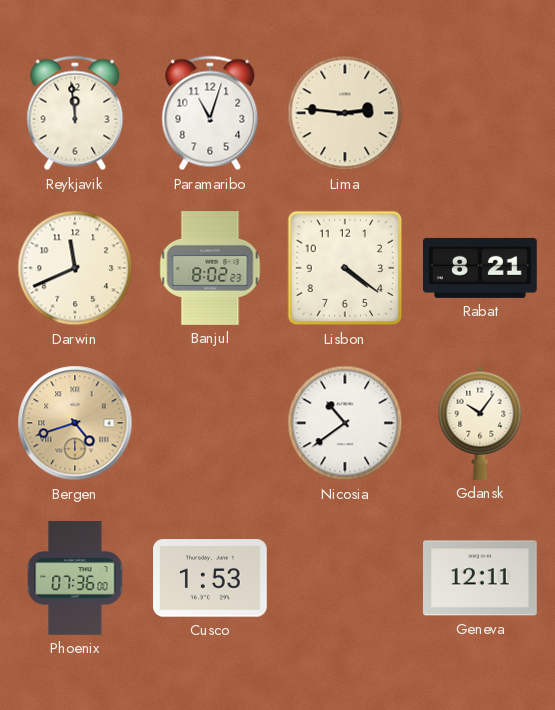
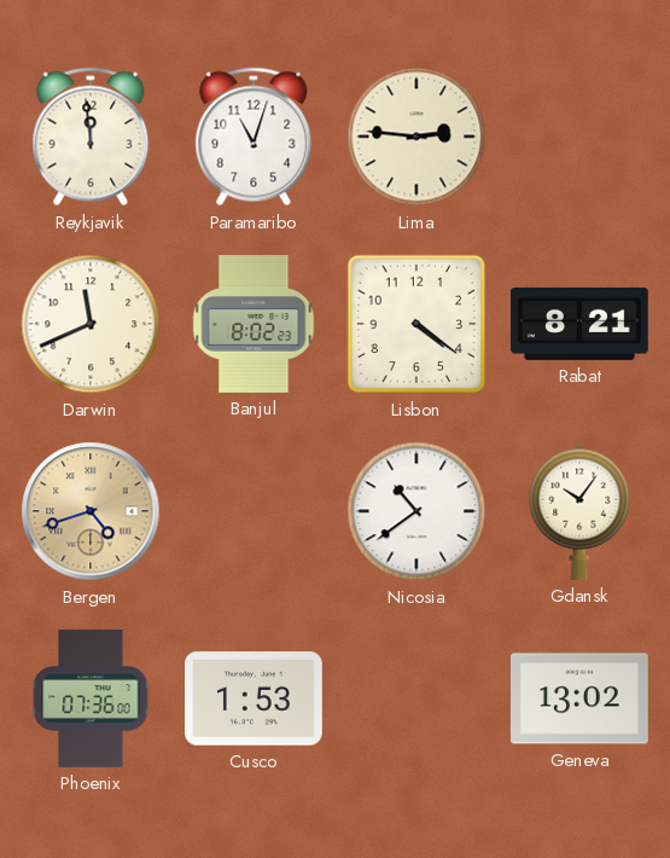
Geneva: 12:11 -> 13:02
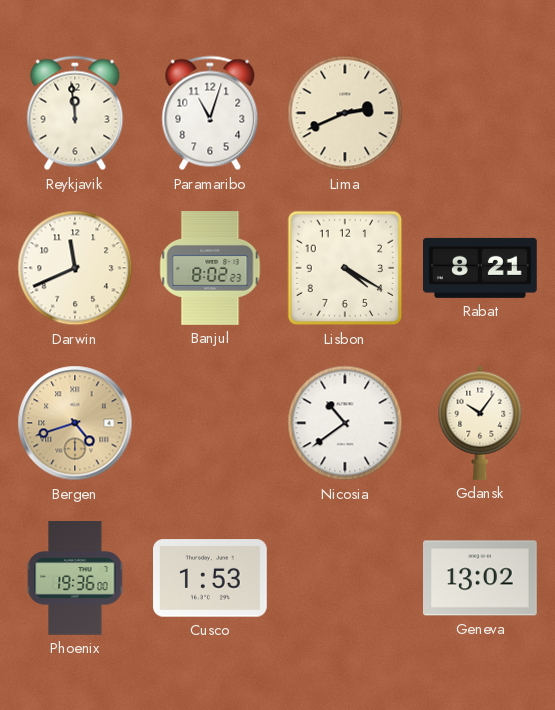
Lima: 2:46 -> 2:41
Lisbon: 4:21 -> 4:20
Phoenix: 07:36 -> 19:36
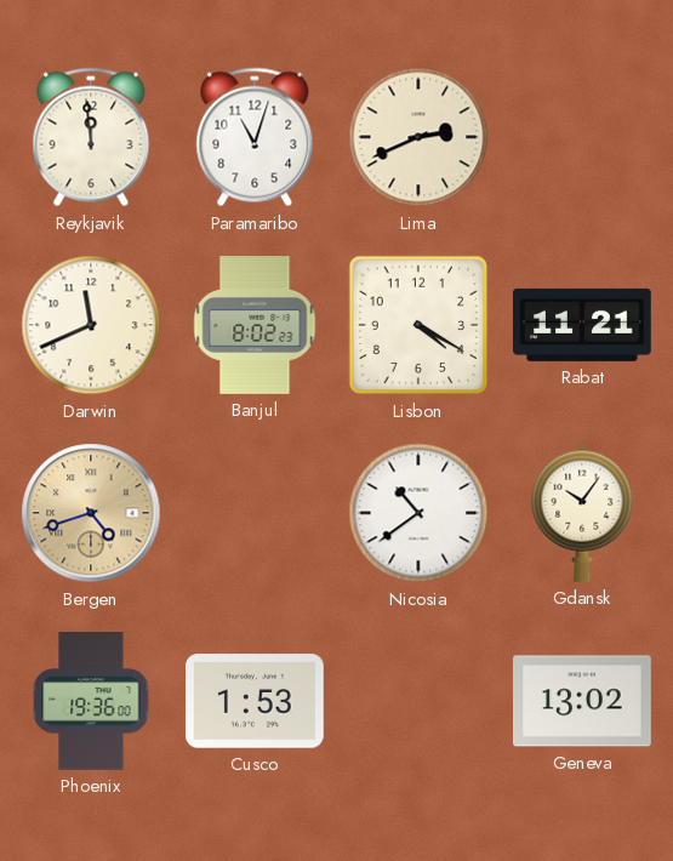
Rabat: 8:21 -> 11:21
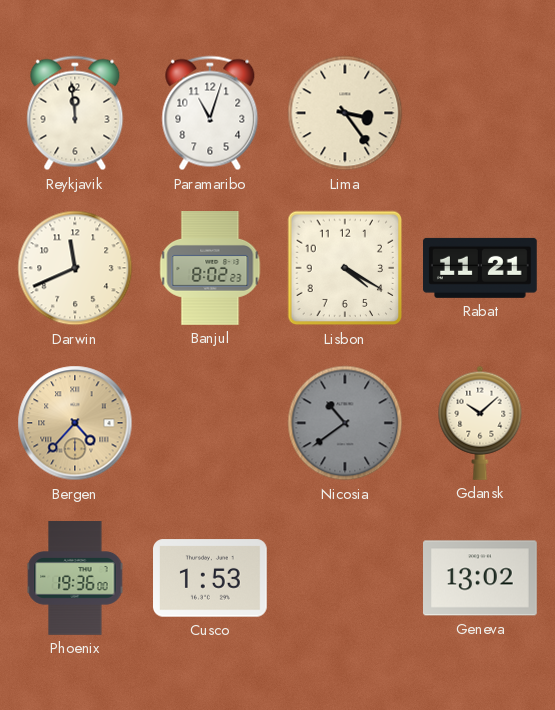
Lima: 2:41 -> 3:24
Bergen: 4:42 -> 4:37
Nicosia dial: white -> grey
Gdansk: 10:06 -> 10:08
